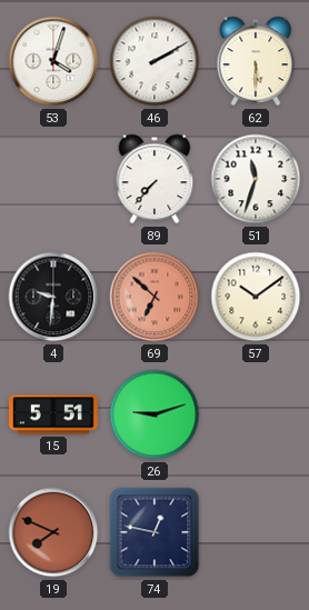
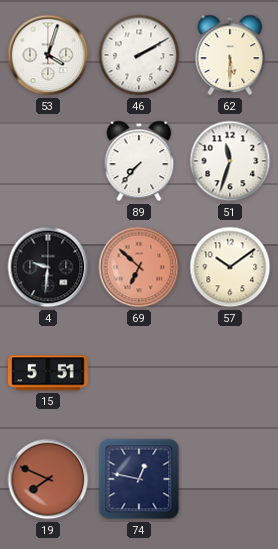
26: 9:12 -> none
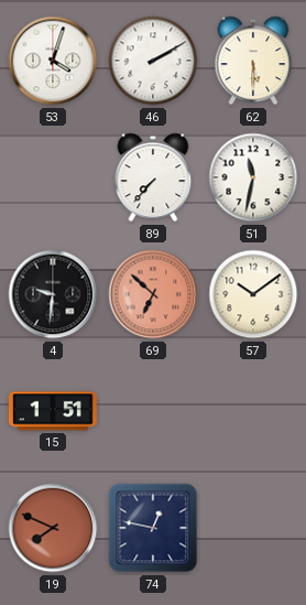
51: 11:33 -> 11:32
15: 5:51 -> 1:51
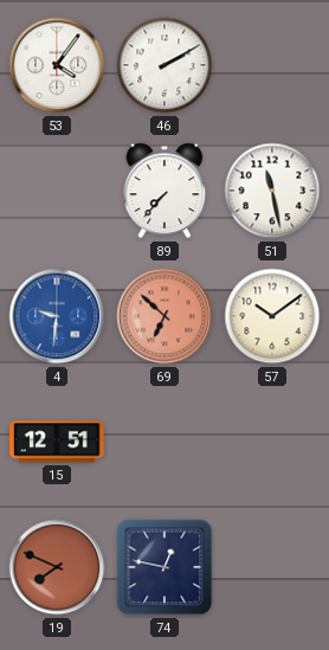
53: 4:03 -> 4:06
62: 5:30 -> none
51: 11:32 -> 11:28
4 dial: black -> blue
15: 1:51 -> 12:51
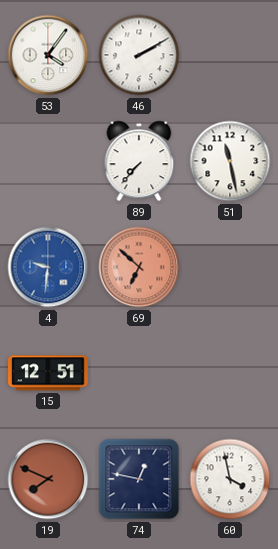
57: 10:09 -> none
60: none -> 3:58
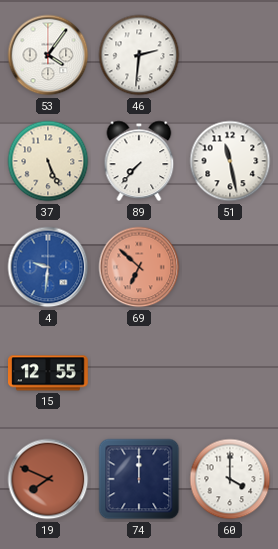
46: 2:10 -> 2:31
37: none -> 5:26
15: 12:51 -> 12:55
74: 12:47 -> 12:00
60: 3:58 -> 4:00
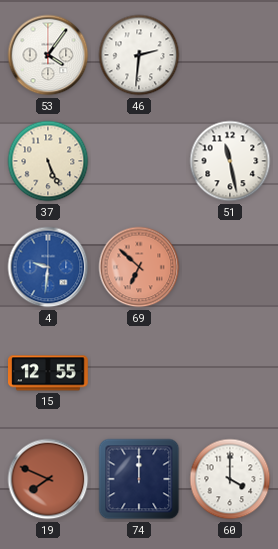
89: 7:37 -> none
